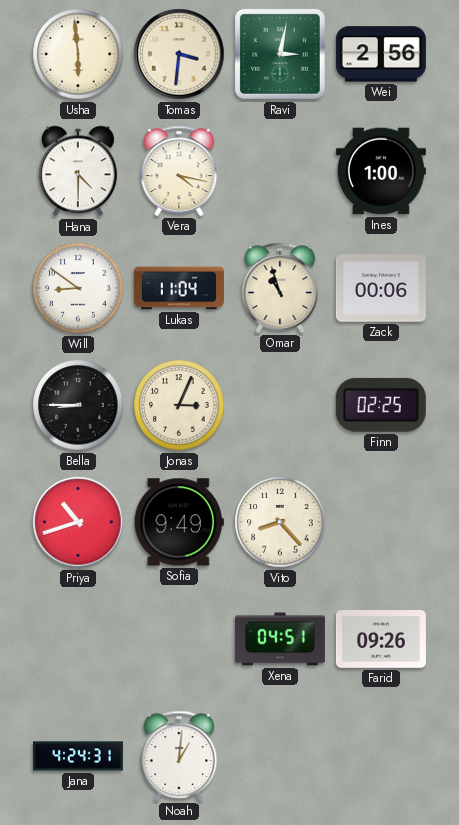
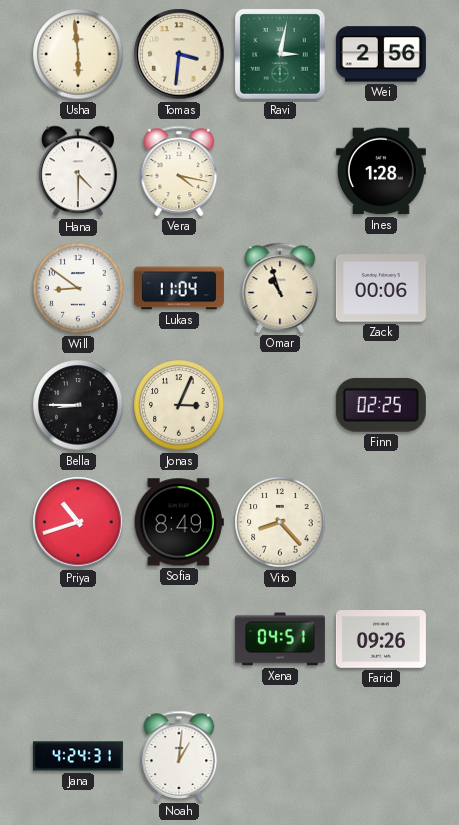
Ines: 1:00 -> 1:28
Sofia: 9:49 -> 8:49
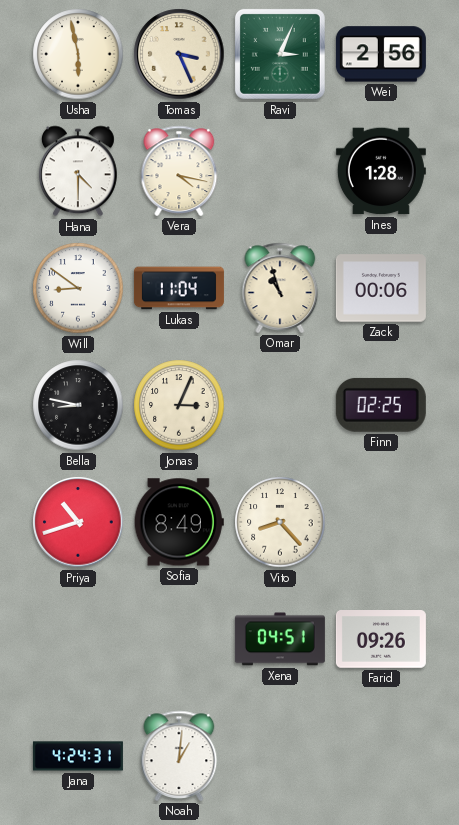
Usha: 5:59 -> 5:58
Tomas: 3:31 -> 3:26
Ravi: 3:02 -> 3:04
Bella: 8:45 -> 8:47
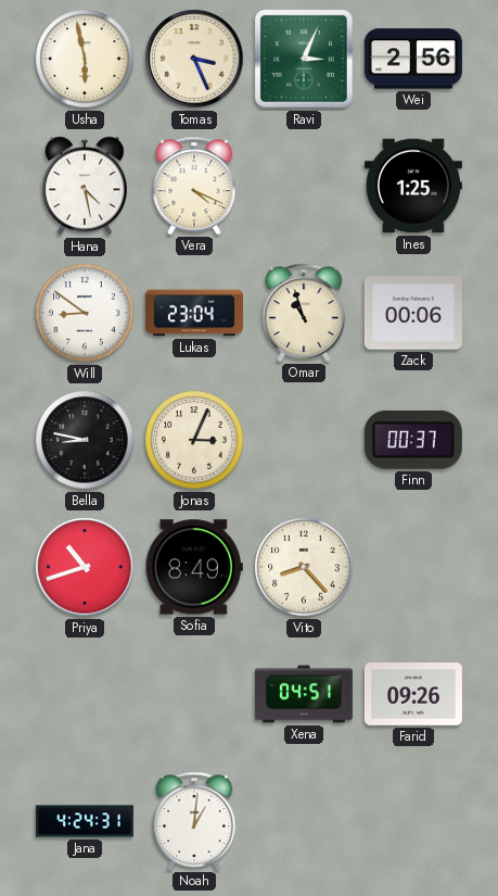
Hana: 4:30 -> 4:28
Vera: 4:17 -> 4:19
Ines: 1:28 -> 1:25
Lukas: 11:04 -> 23:04
Finn: 02:25 -> 00:37
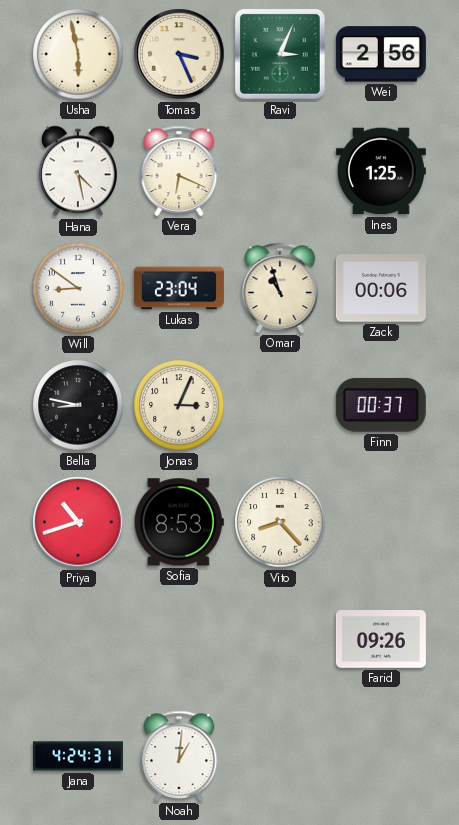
Vera: 4:19 -> 6:19
Sofia: 8:49 -> 8:53
Xena: 04:51 -> none
